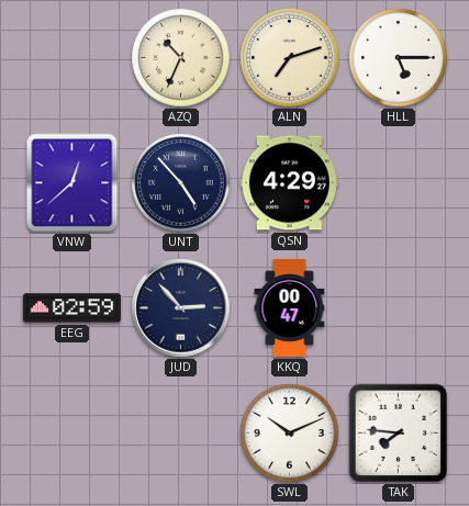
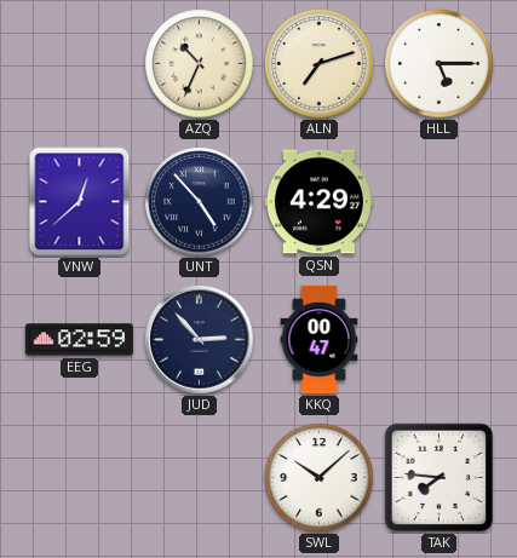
SWL: 10:11 -> 10:08
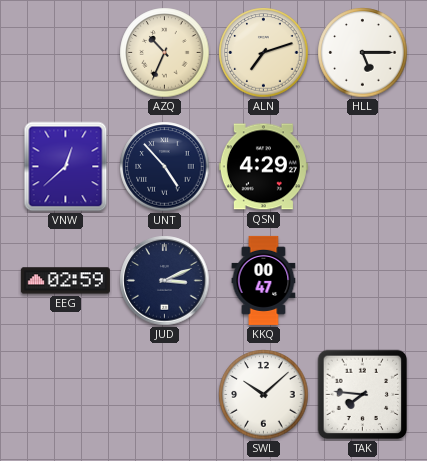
JUD: 2:53 -> 3:11
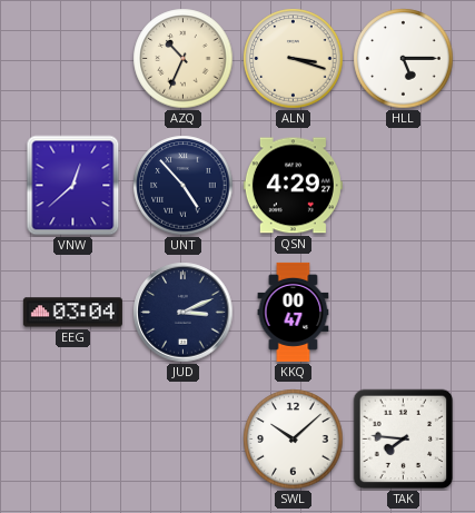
ALN: 7:12 -> 3:18
EEG: 02:59 -> 03:04
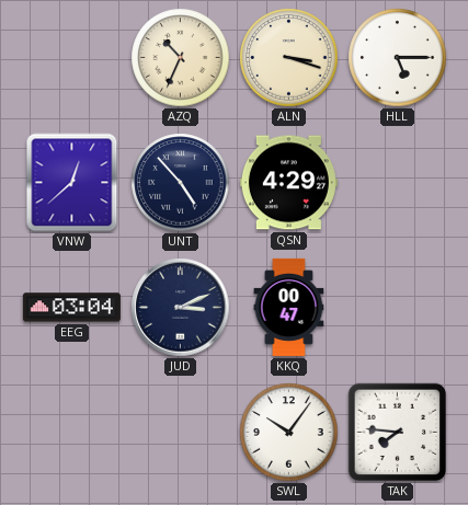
SWL: 10:08 -> 10:06
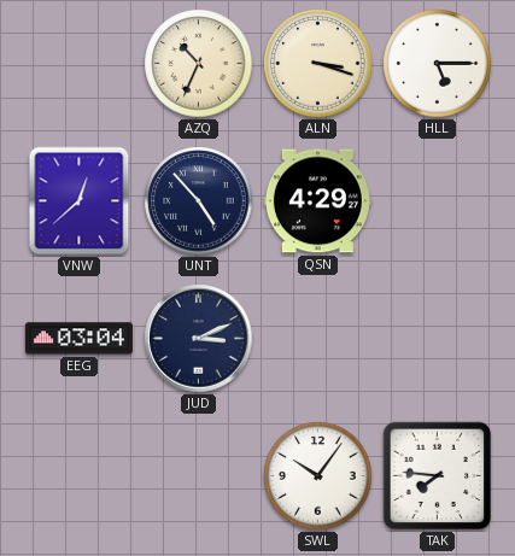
KKQ: 00:47 -> none
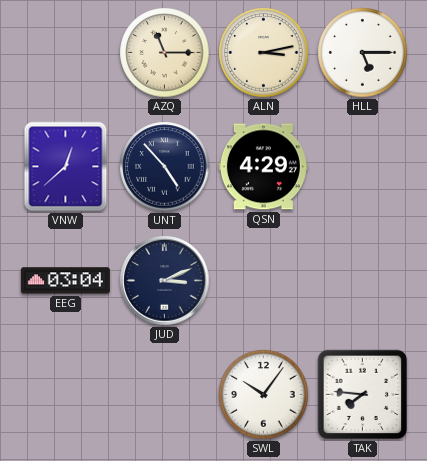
AZQ: 10:34 -> 11:15
ALN: 3:18 -> 3:13
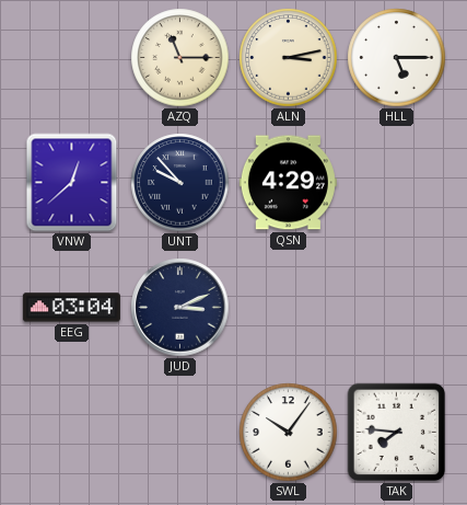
UNT: 4:53 -> 9:53
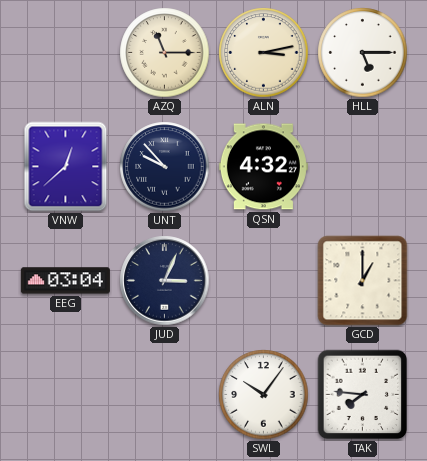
QSN: 4:29 -> 4:32
JUD: 3:11 -> 3:04
GCD: none -> 1:00
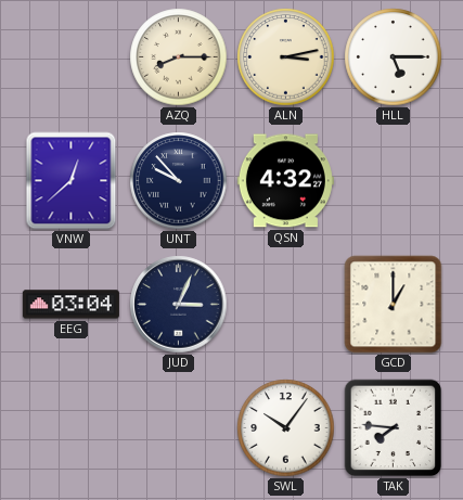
AZQ: 11:15 -> 8:15
